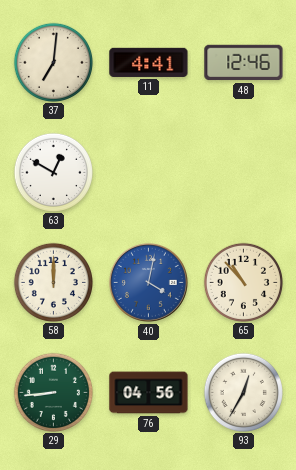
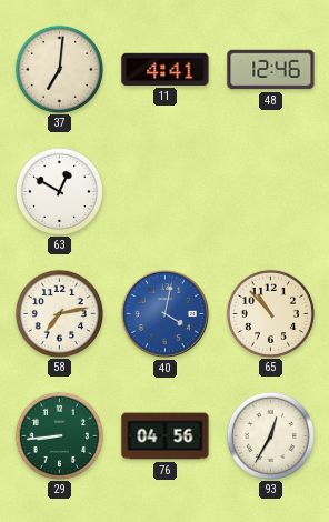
58: 12:00 -> 7:13
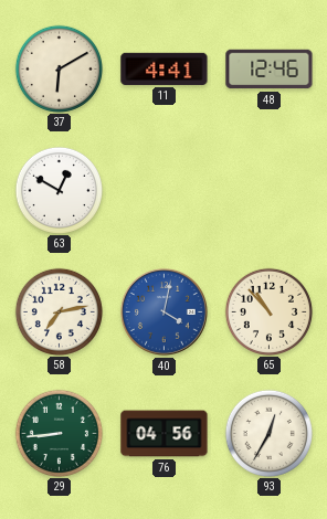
37: 7:01 -> 6:10
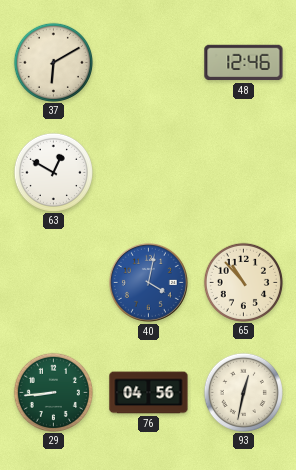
11: 4:41 -> none
58: 7:13 -> none
93: 12:35 -> 12:32
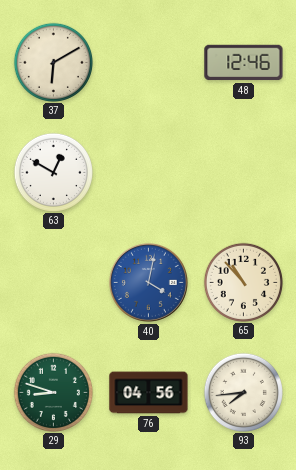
29: 8:44 -> 8:48
93: 12:32 -> 7:44
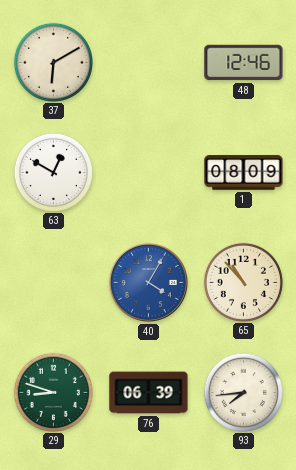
1: none -> 08:09
40: 4:02 -> 4:05
76: 04:56 -> 06:39
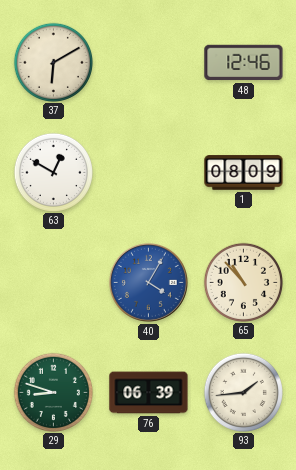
93: 7:44 -> 1:44
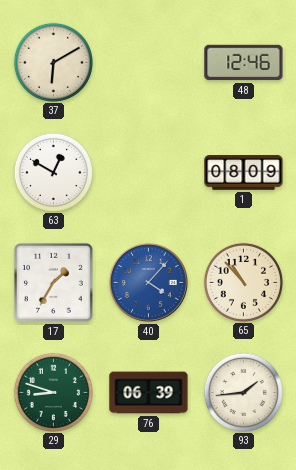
17: none -> 1:35
40: 4:05 -> 4:07
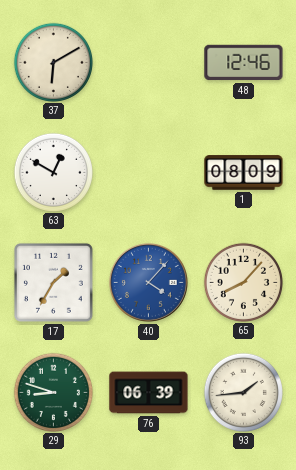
65: 10:53 -> 8:07
